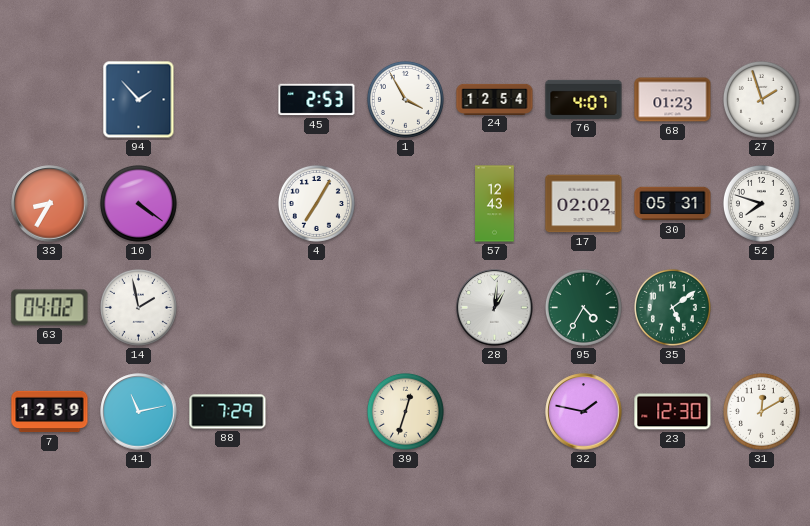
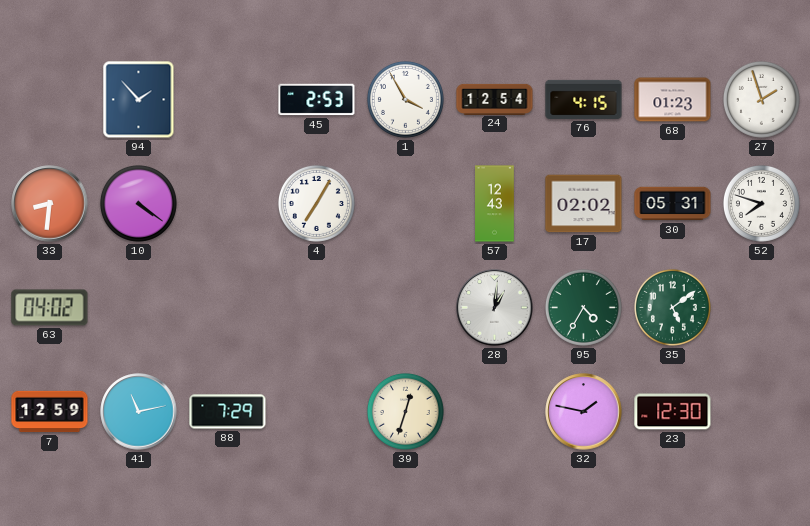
76: 4:07 -> 4:15
33: 8:35 -> 8:31
14: 1:58 -> none
31: 12:10 -> none
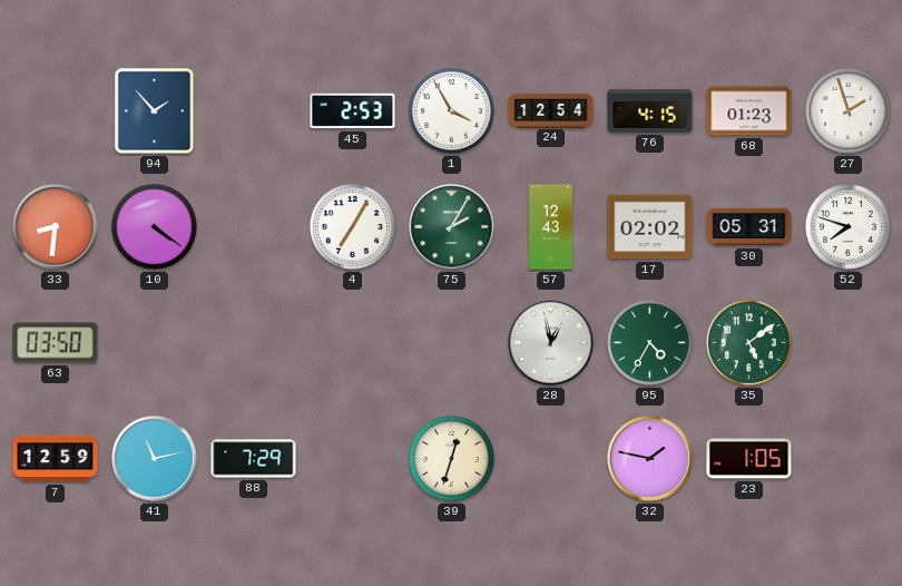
75: none -> 2:05
63: 04:02 -> 03:50
28: 1:01 -> 12:58
23: 12:30 -> 1:05
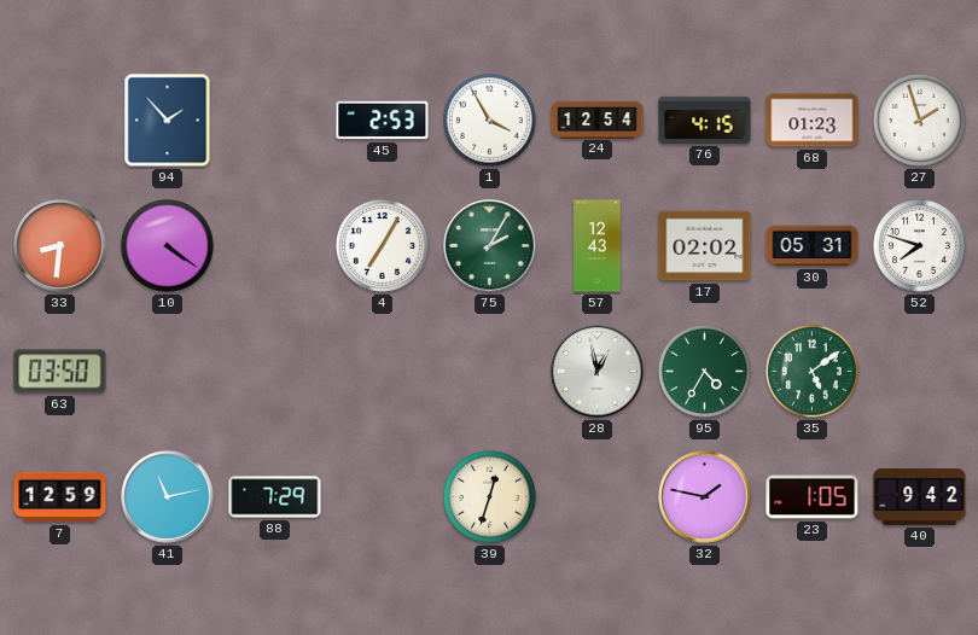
40: none -> 9:42
